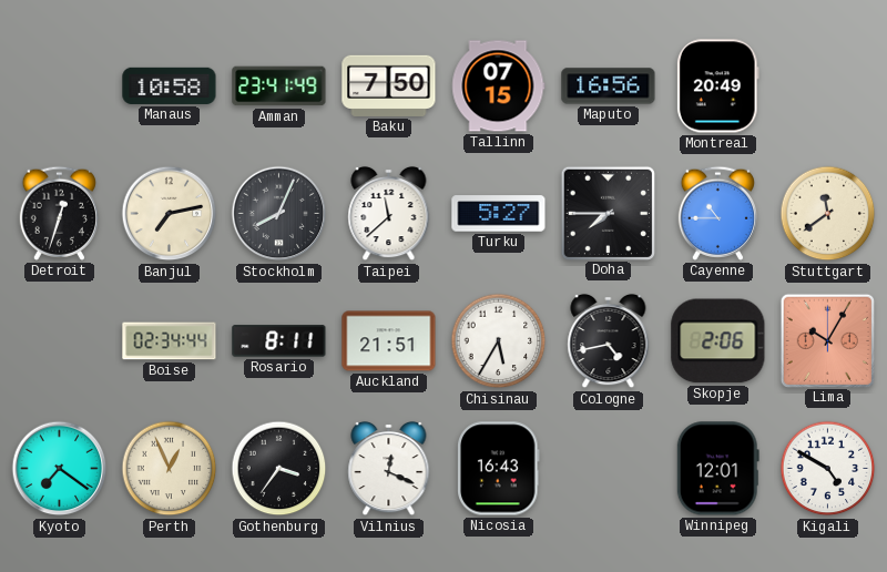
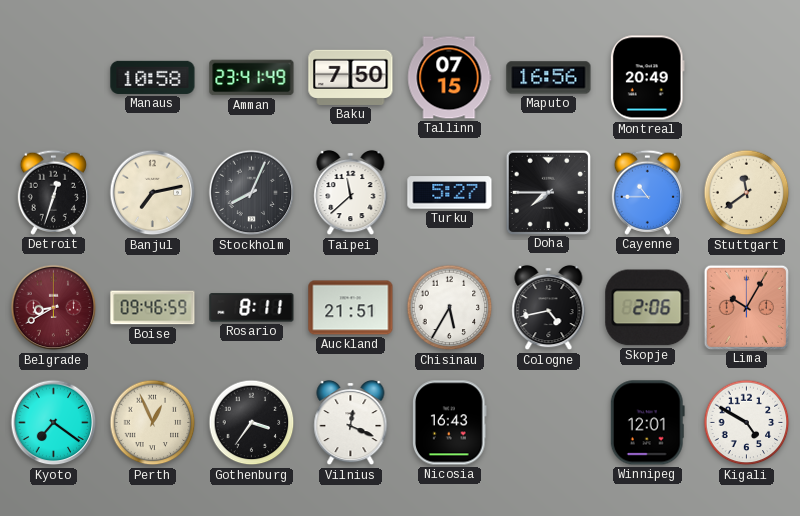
Belgrade: none -> 8:40
Boise: 02:34 -> 09:46
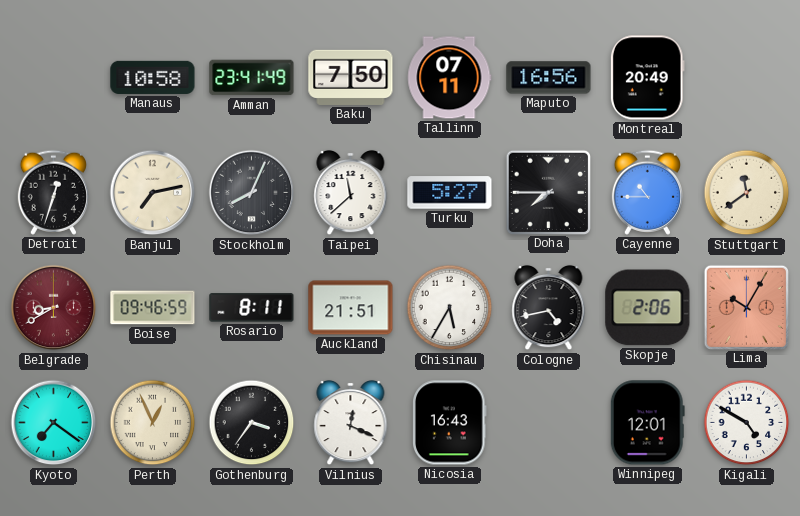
Tallinn: 07:15 -> 07:11
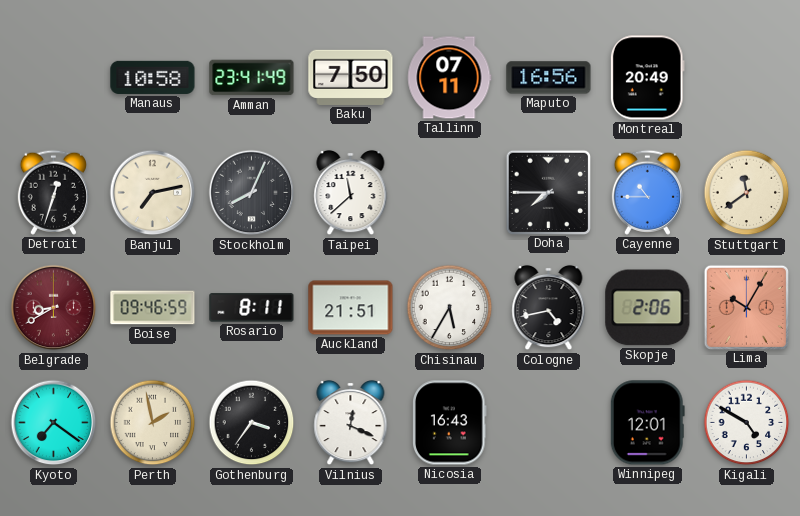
Turku: 5:27 -> none
Perth: 12:56 -> 1:58
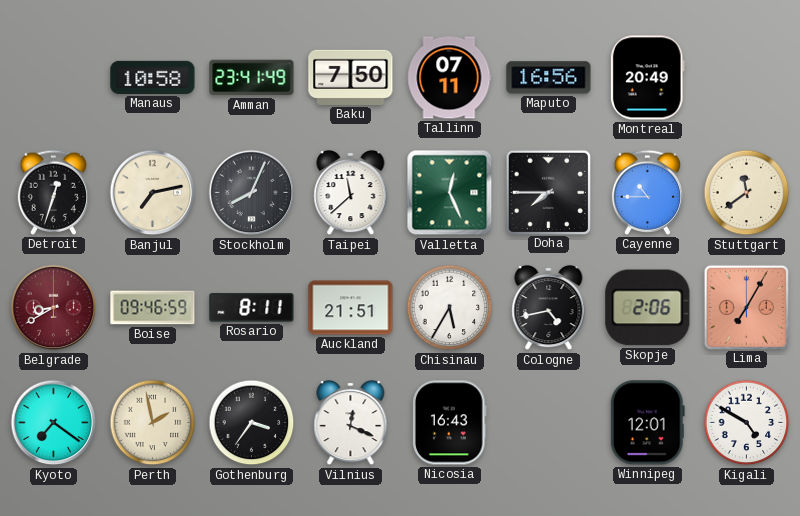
Valletta: none -> 12:26
Lima: 10:05 -> 7:05
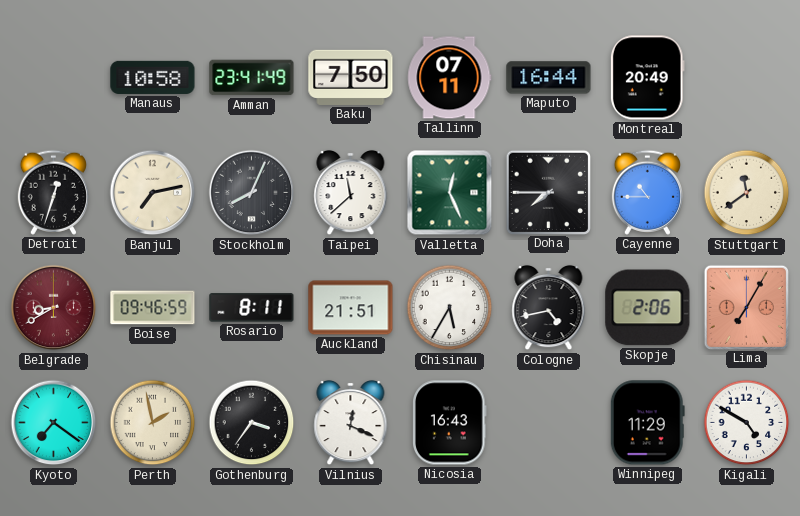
Maputo: 16:56 -> 16:44
Winnipeg: 12:01 -> 11:29
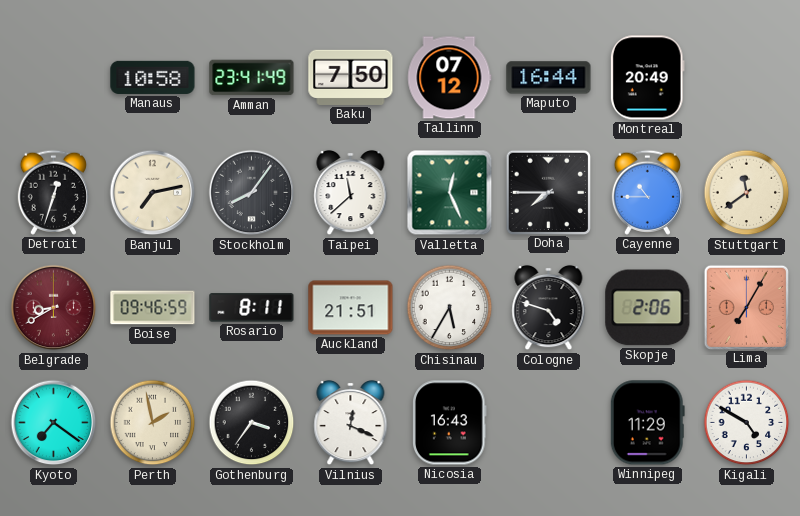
Tallinn: 07:11 -> 07:12
Stockholm: 8:04 -> 8:06
Cologne: 4:43 -> 4:48
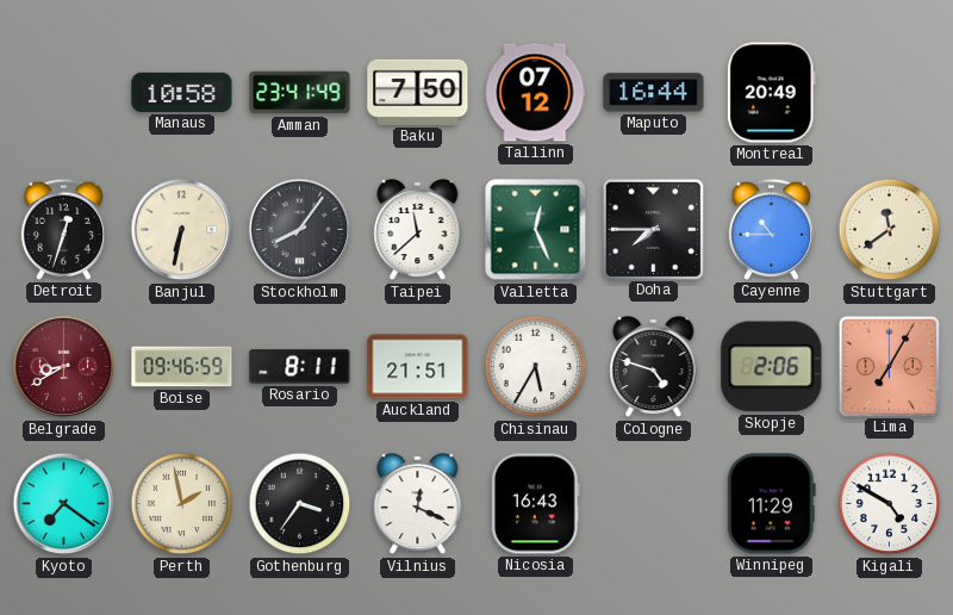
Banjul: 7:13 -> 6:32
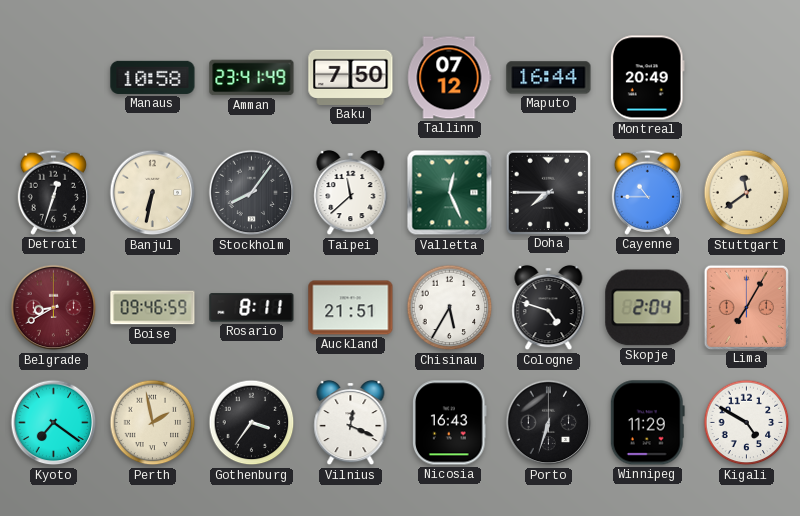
Skopje: 2:06 -> 2:04
Porto: none -> 6:33
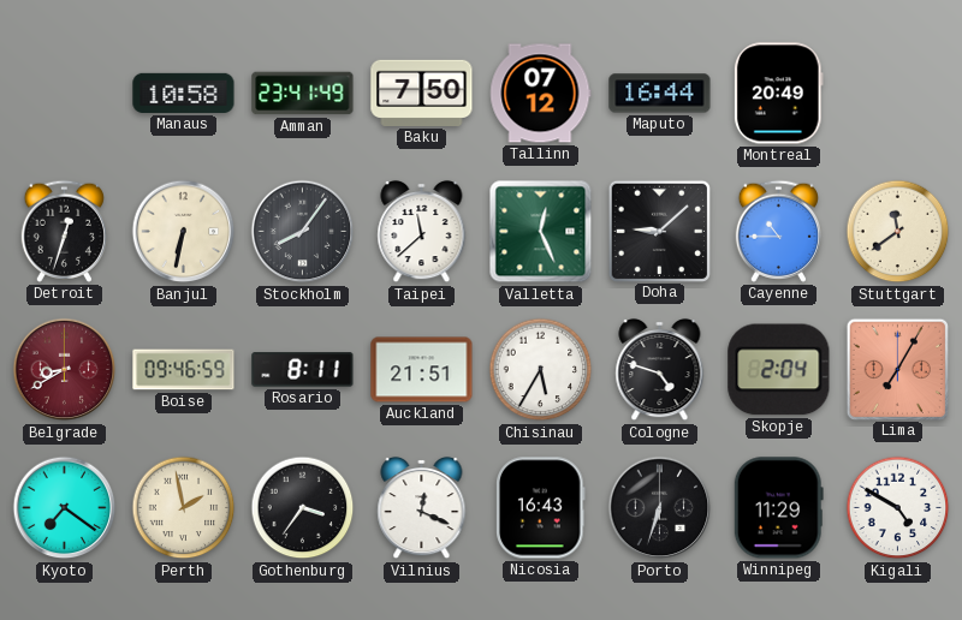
Doha: 7:45 -> 9:08
